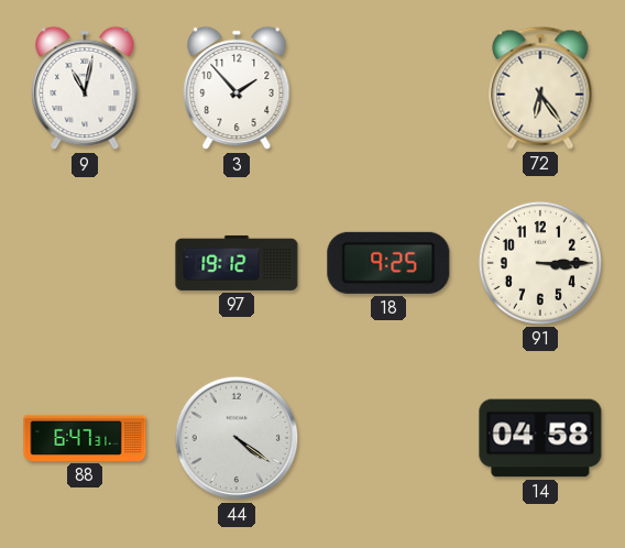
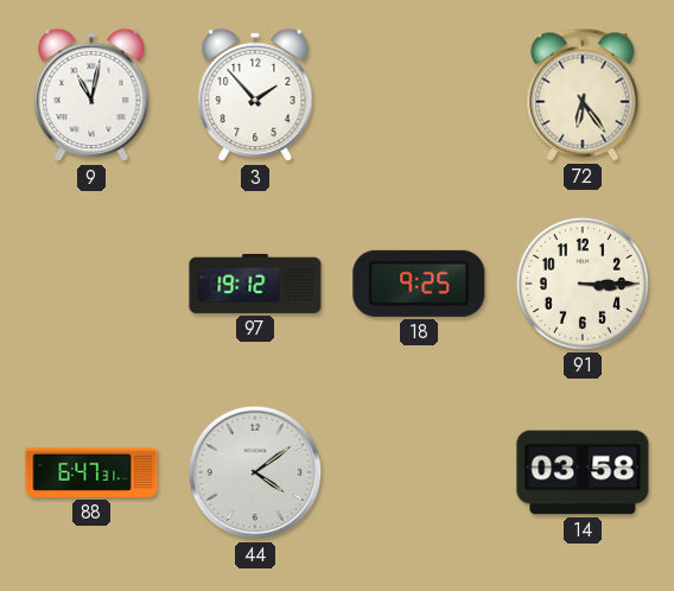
44: 4:21 -> 4:09
14: 04:58 -> 03:58
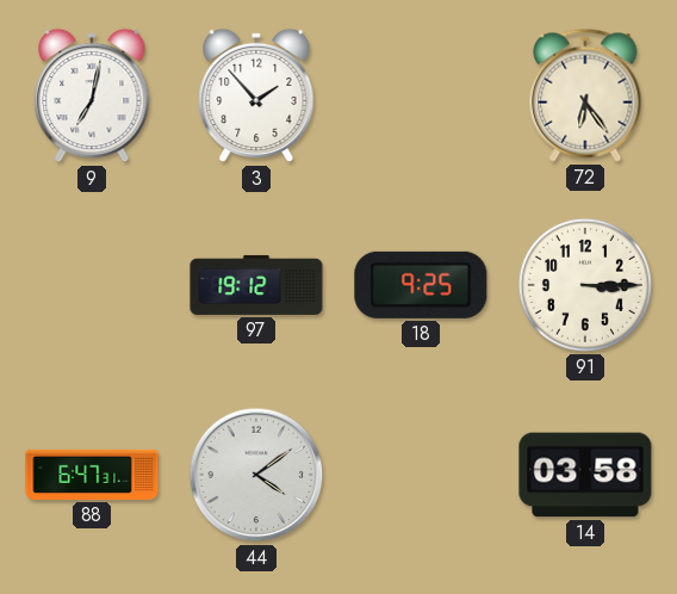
9: 11:02 -> 7:02
